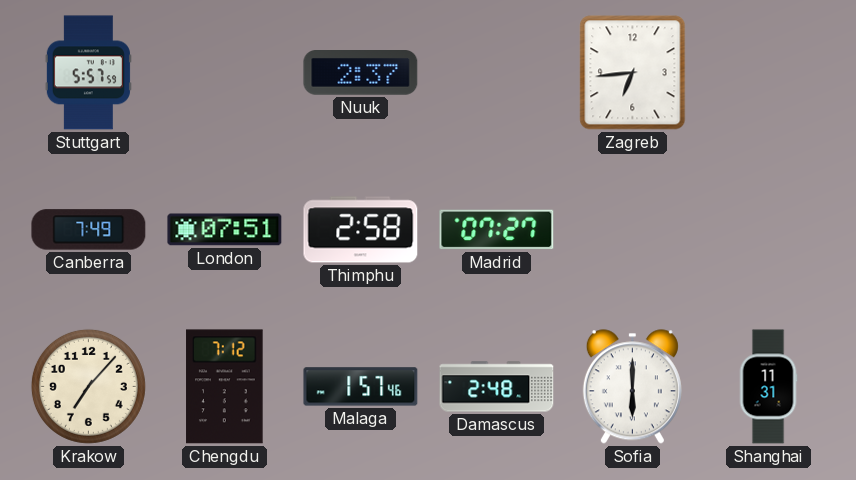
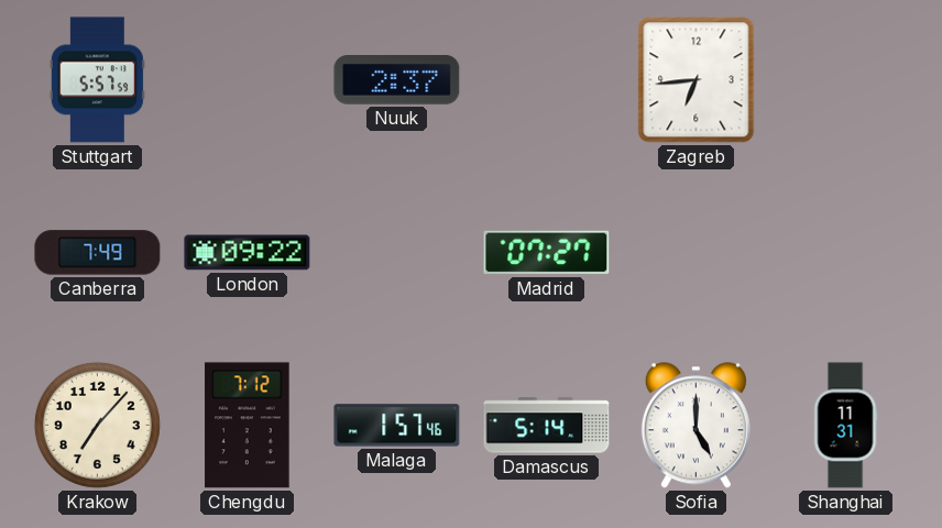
London: 07:51 -> 09:22
Thimphu: 2:58 -> none
Damascus: 2:48 -> 5:14
Sofia: 6:00 -> 5:00
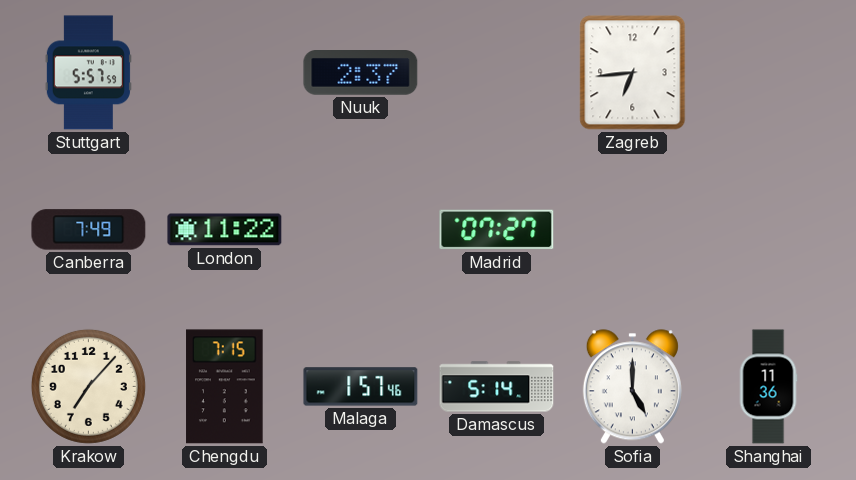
London: 09:22 -> 11:22
Chengdu: 7:12 -> 7:15
Shanghai: 11:31 -> 11:36
